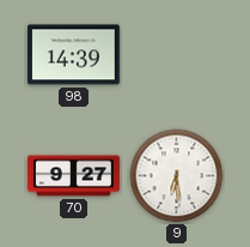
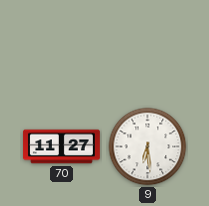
98: 14:39 -> none
70: 9:27 -> 11:27
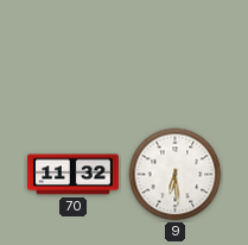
70: 11:27 -> 11:32
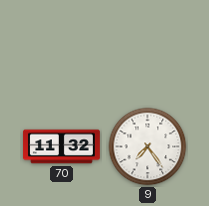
9: 6:29 -> 7:24
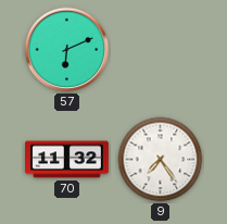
57: none -> 6:11
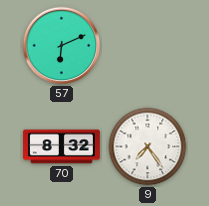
70: 11:32 -> 8:32
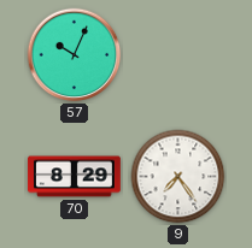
57: 6:11 -> 10:04
70: 8:32 -> 8:29
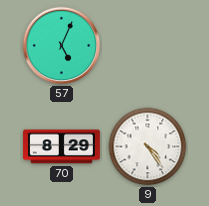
57: 10:04 -> 5:04
9: 7:24 -> 4:24
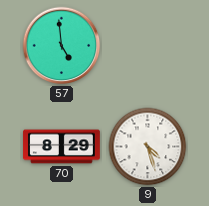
57: 5:04 -> 4:59
9: 4:24 -> 4:27
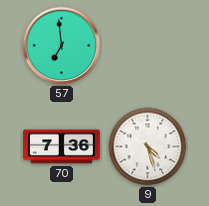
57: 4:59 -> 6:59
70: 8:29 -> 7:36
